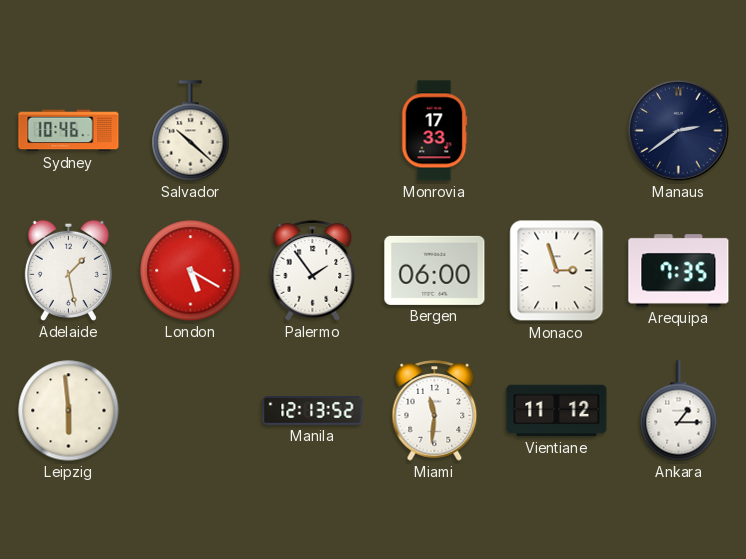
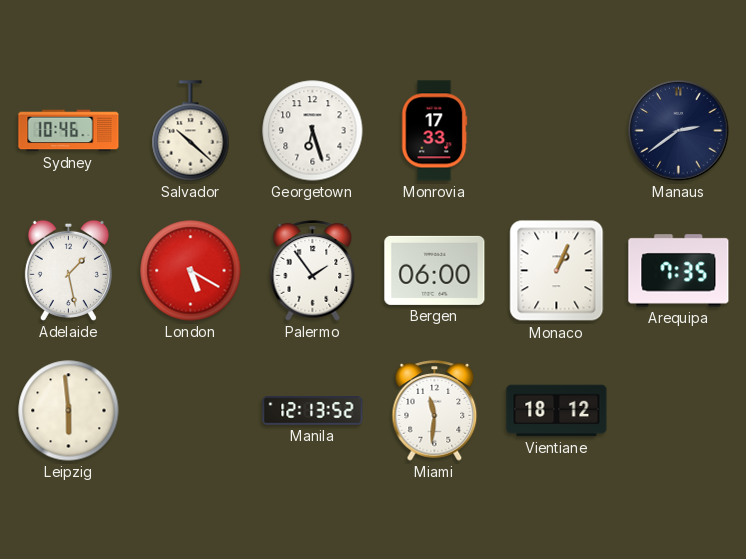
Georgetown: none -> 6:27
Monaco: 2:57 -> 1:04
Vientiane: 11:12 -> 18:12
Ankara: 1:15 -> none
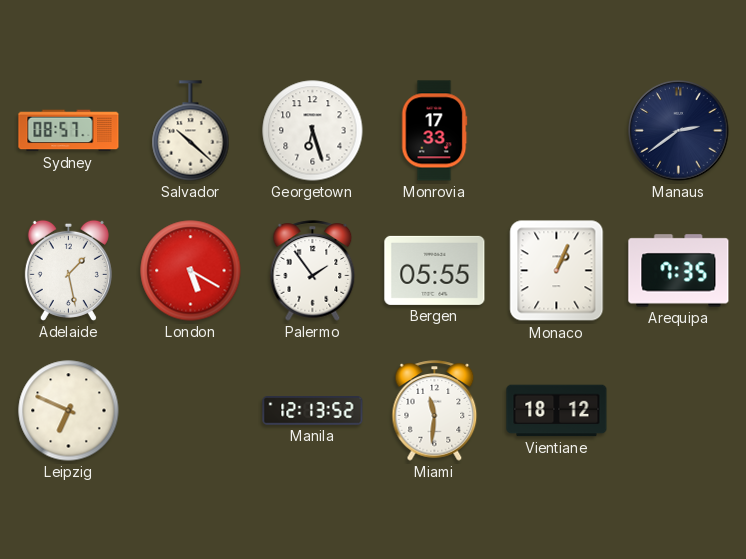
Sydney: 10:46 -> 08:57
Bergen: 06:00 -> 05:55
Leipzig: 5:59 -> 6:49
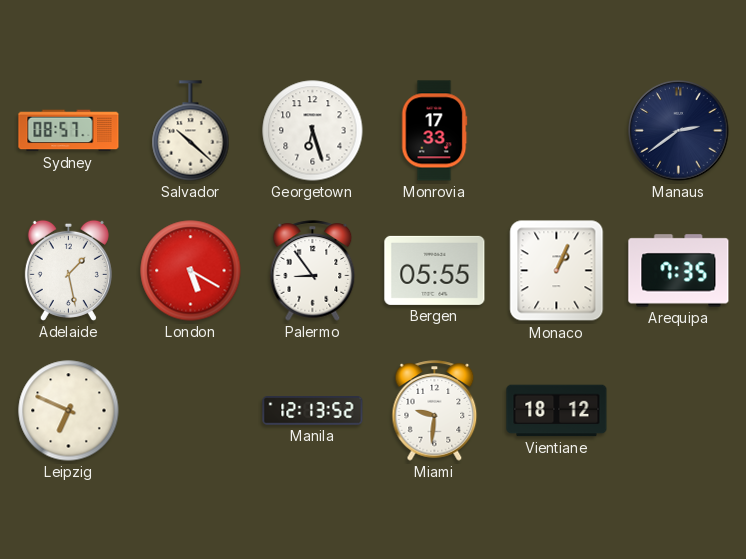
Palermo: 1:54 -> 8:54
Miami: 11:31 -> 9:31
